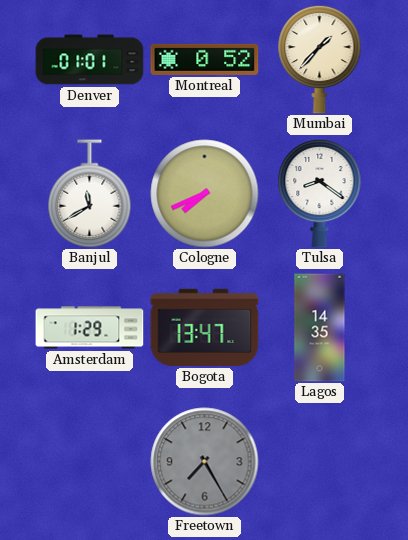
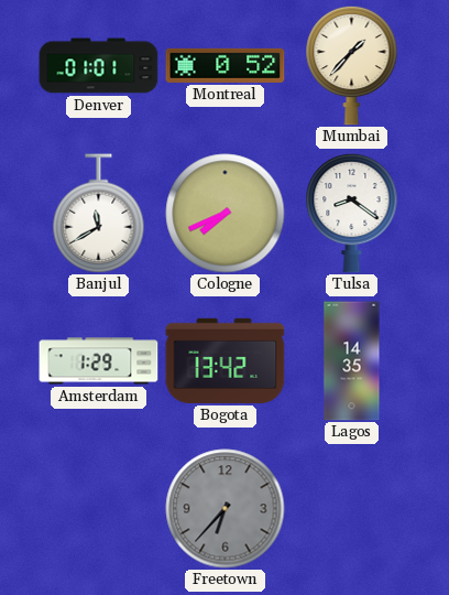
Bogota: 13:47 -> 13:42
Freetown: 7:25 -> 6:37
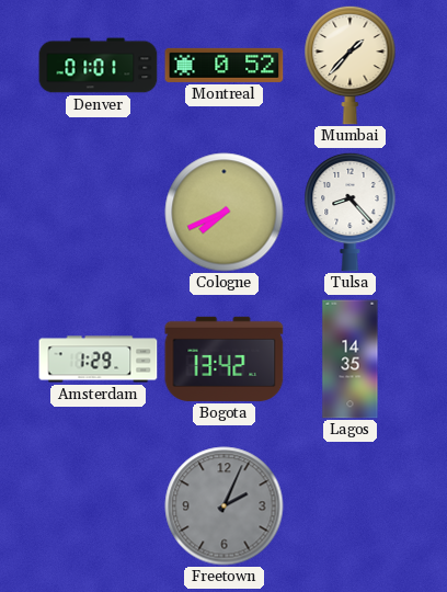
Banjul: 11:40 -> none
Tulsa: 8:21 -> 8:23
Freetown: 6:37 -> 2:04
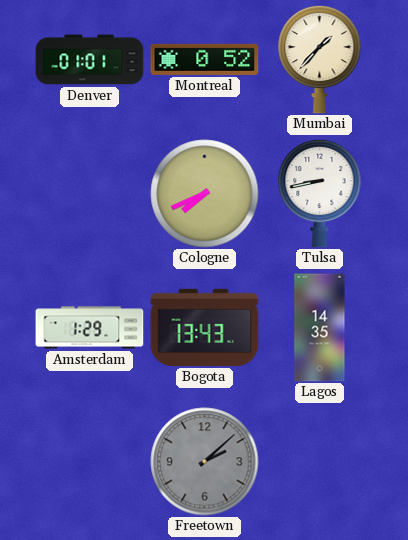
Tulsa: 8:23 -> 8:43
Bogota: 13:42 -> 13:43
Freetown: 2:04 -> 2:08
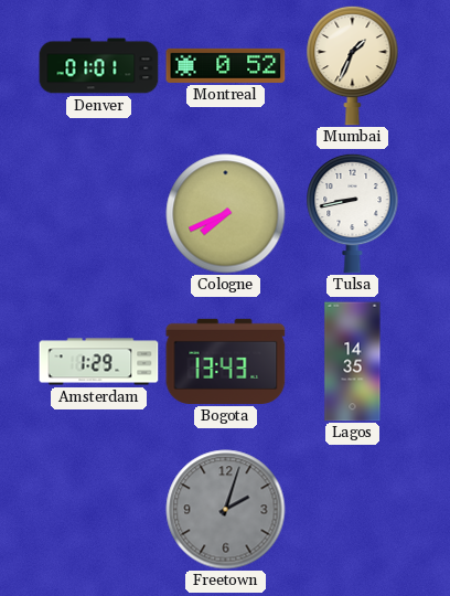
Mumbai: 1:37 -> 1:34
Freetown: 2:08 -> 2:03
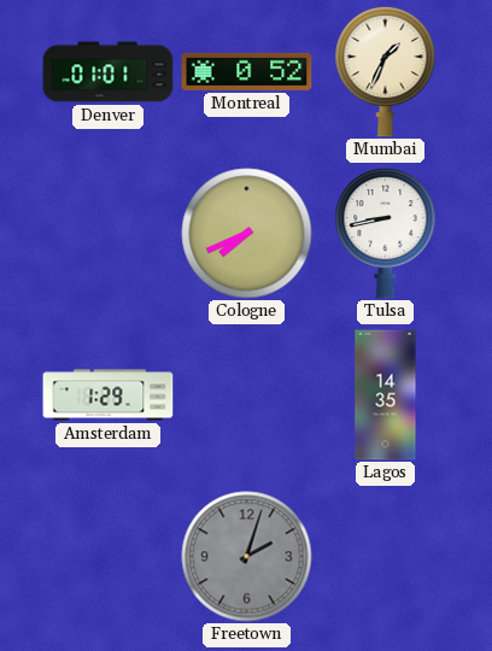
Bogota: 13:43 -> none
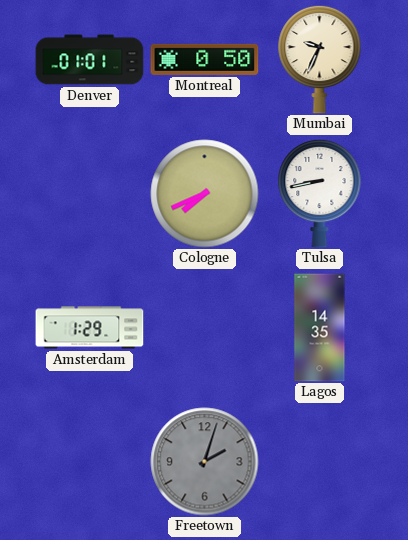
Montreal: 0:52 -> 0:50
Mumbai: 1:34 -> 9:34
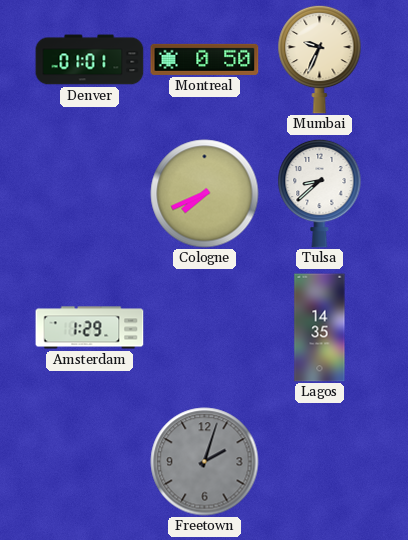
Tulsa: 8:43 -> 8:38
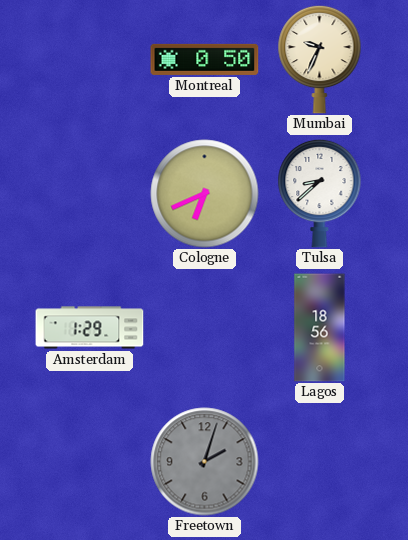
Denver: 01:01 -> none
Cologne: 7:41 -> 6:41
Lagos: 14:35 -> 18:56
